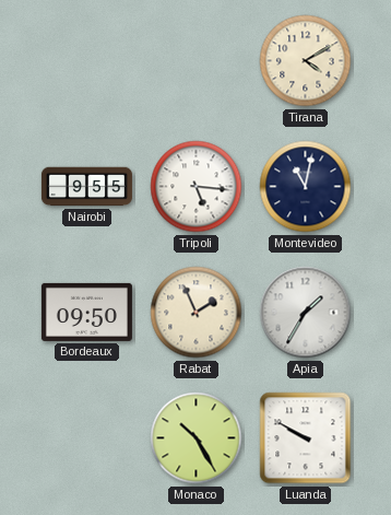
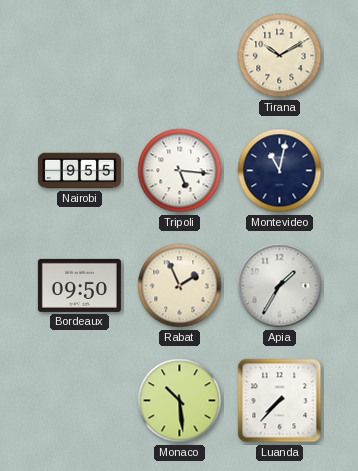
Tirana: 4:10 -> 10:10
Monaco: 10:25 -> 10:29
Luanda: 9:50 -> 7:37
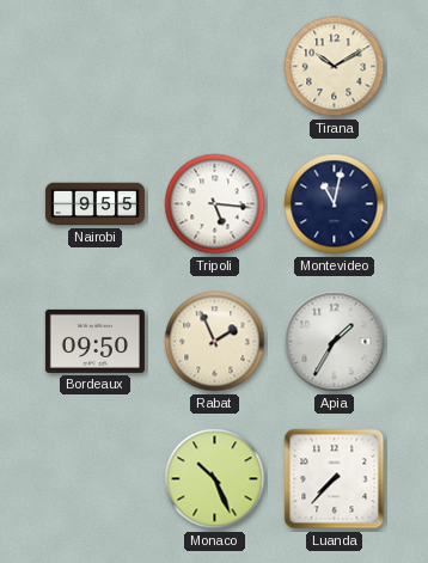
Monaco: 10:29 -> 10:26
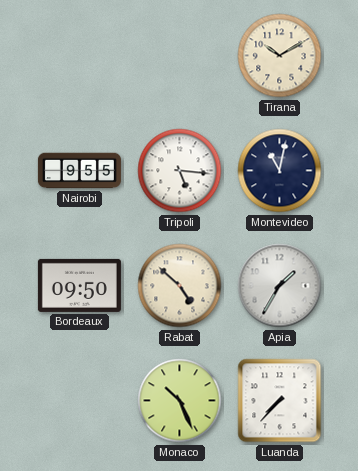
Rabat: 1:56 -> 4:52
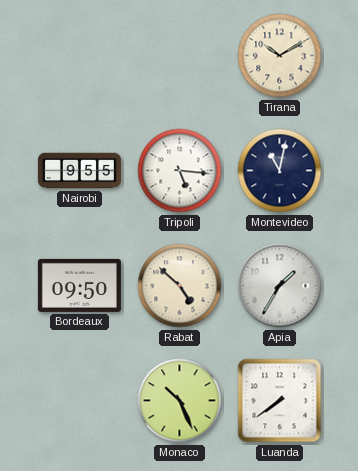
Luanda: 7:37 -> 7:39
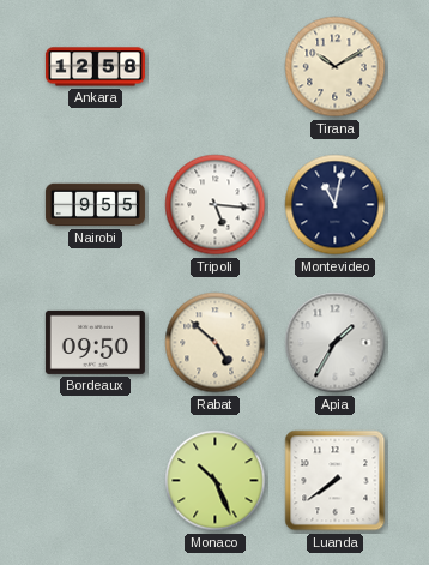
Ankara: none -> 12:58
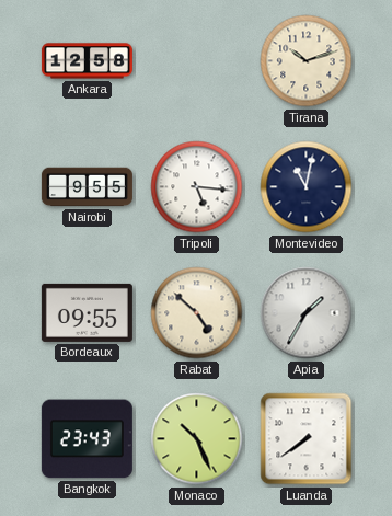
Tirana: 10:10 -> 10:12
Bordeaux: 09:50 -> 09:55
Bangkok: none -> 23:43
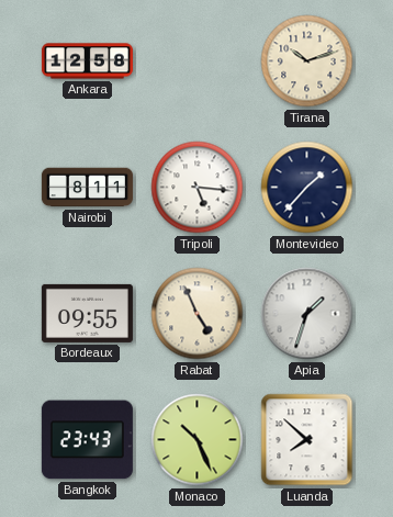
Nairobi: 9:55 -> 8:11
Montevideo: 11:02 -> 1:37
Rabat: 4:52 -> 4:56
Apia: 1:35 -> 1:33
Luanda: 7:39 -> 7:52
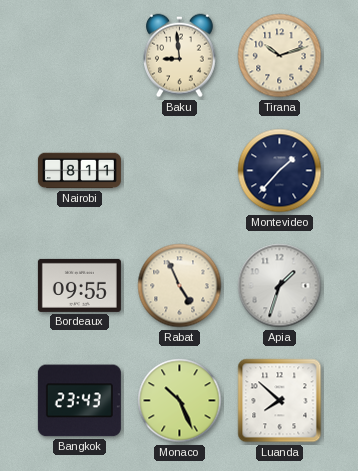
Ankara: 12:58 -> none
Baku: none -> 8:59
Tripoli: 5:16 -> none
